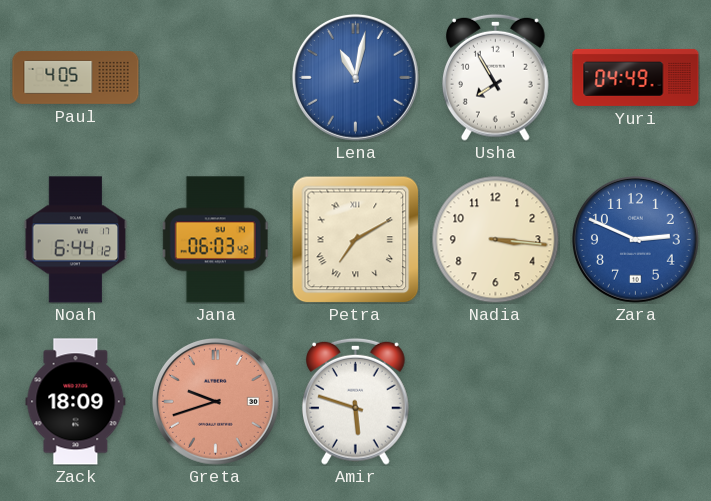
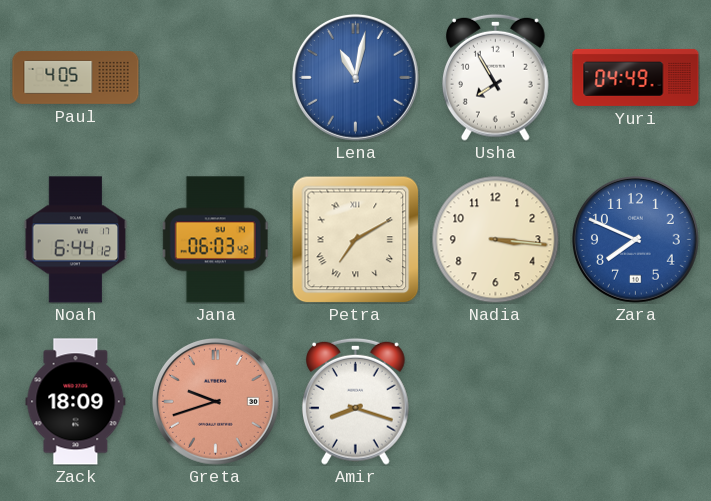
Zara: 2:49 -> 7:49
Amir: 5:48 -> 8:18
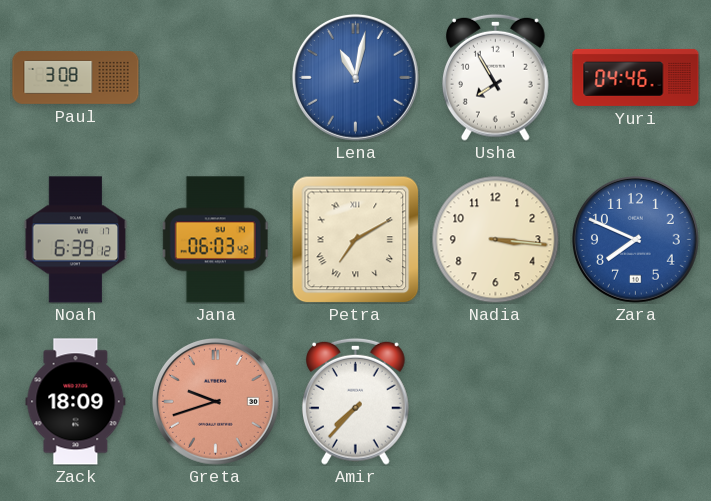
Paul: 4:05 -> 3:08
Yuri: 04:49 -> 04:46
Noah: 6:44 -> 6:39
Amir: 8:18 -> 7:37
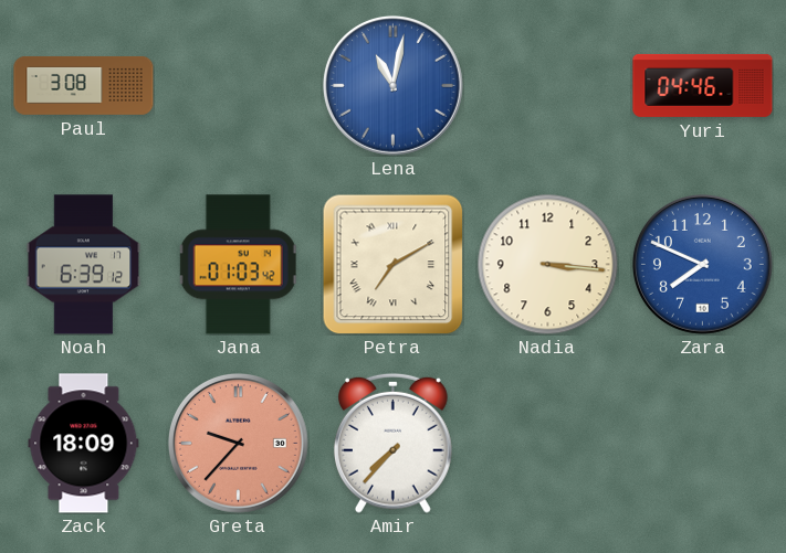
Usha: 7:55 -> none
Jana: 06:03 -> 01:03
Greta: 9:42 -> 9:37
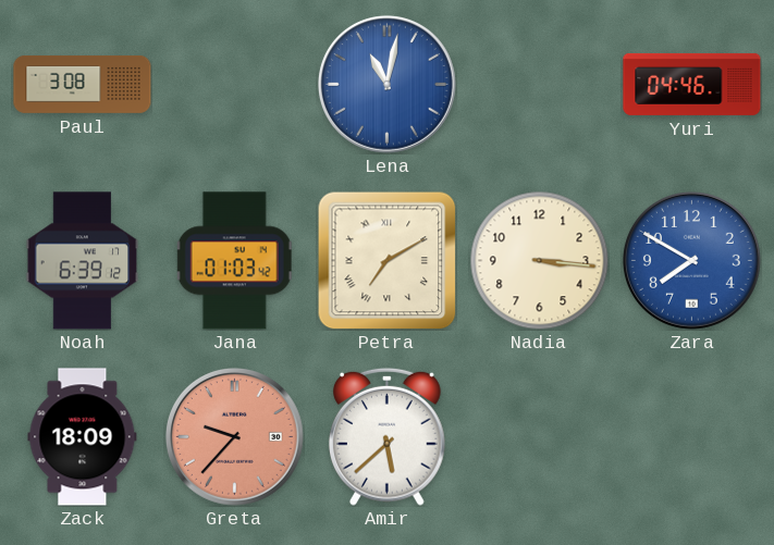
Zara: 7:49 -> 7:50
Amir: 7:37 -> 5:38
